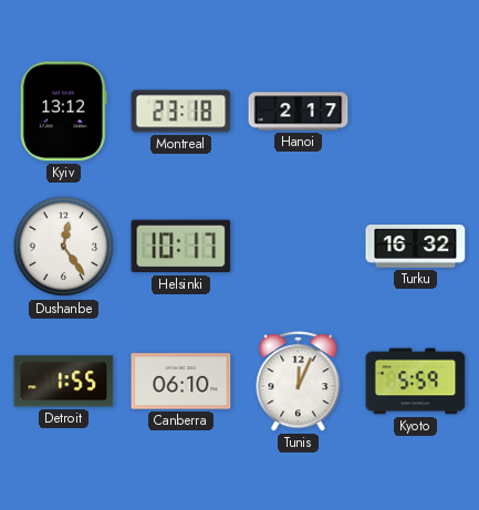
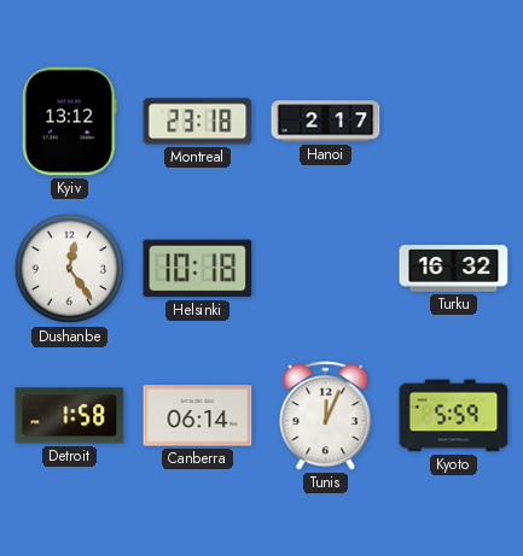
Helsinki: 10:17 -> 10:18
Detroit: 1:55 -> 1:58
Canberra: 06:10 -> 06:14
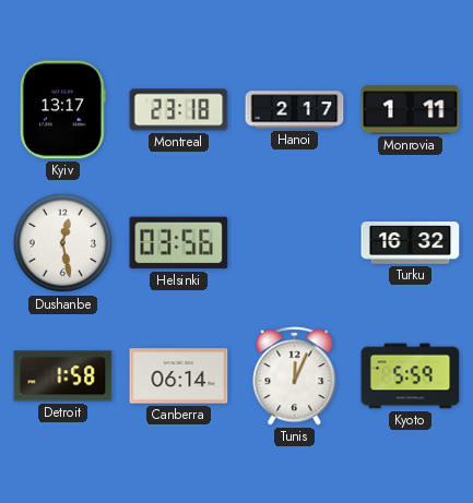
Kyiv: 13:12 -> 13:17
Monrovia: none -> 1:11
Dushanbe: 12:24 -> 12:28
Helsinki: 10:18 -> 03:56
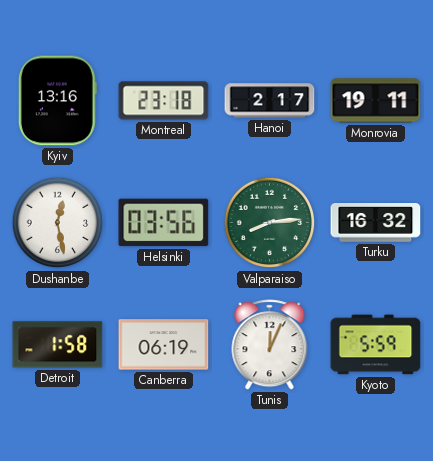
Kyiv: 13:17 -> 13:16
Monrovia: 1:11 -> 19:11
Valparaiso: none -> 8:14
Canberra: 06:14 -> 06:19
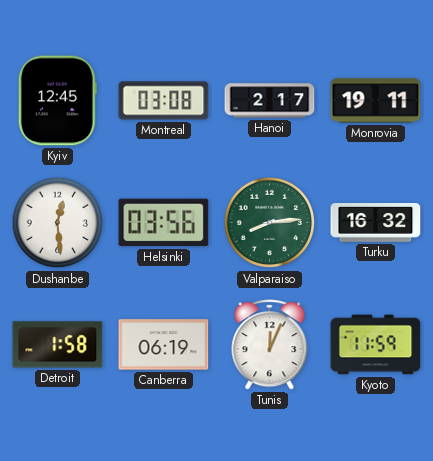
Kyiv: 13:16 -> 12:45
Montreal: 23:18 -> 03:08
Dushanbe: 12:28 -> 12:29
Kyoto: 5:59 -> 11:59
